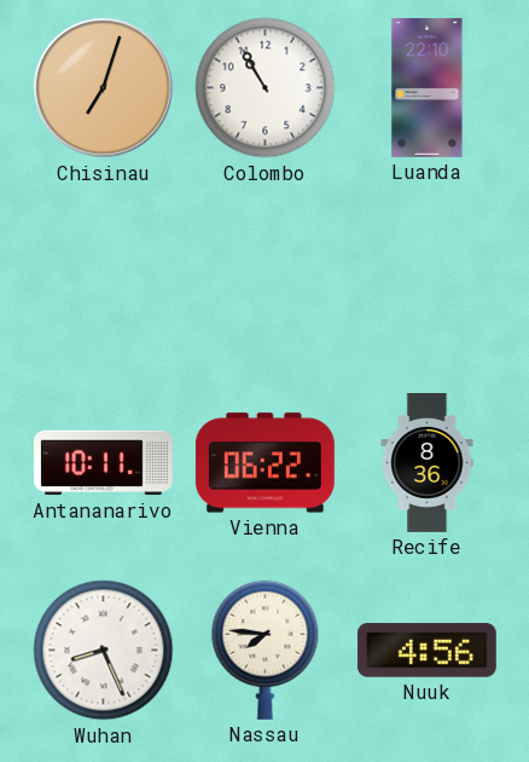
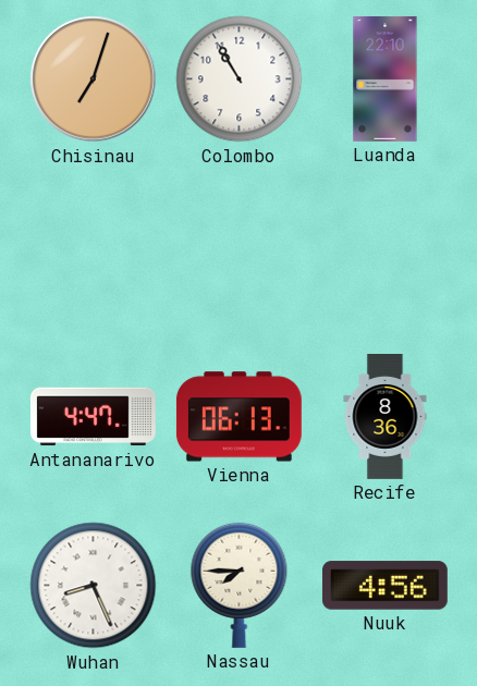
Antananarivo: 10:11 -> 4:47
Vienna: 06:22 -> 06:13
Nassau: 7:46 -> 7:45
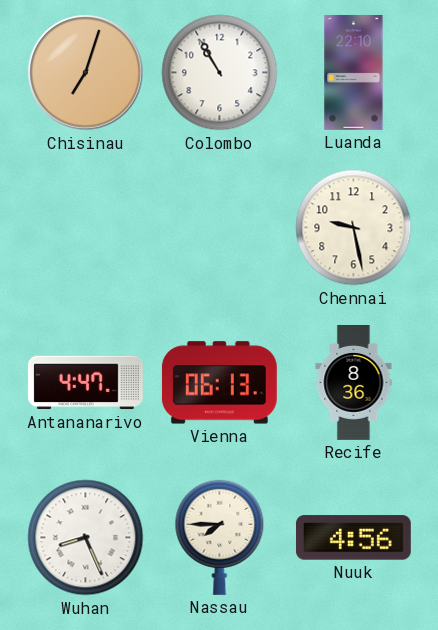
Chennai: none -> 9:28
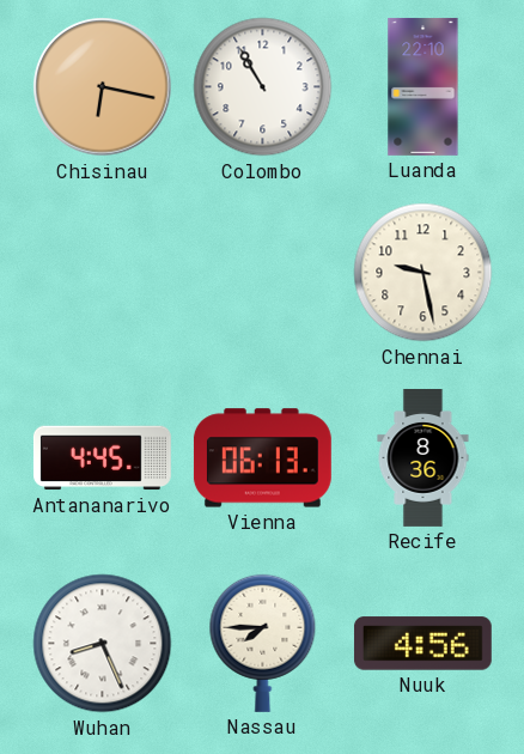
Chisinau: 7:03 -> 6:17
Antananarivo: 4:47 -> 4:45
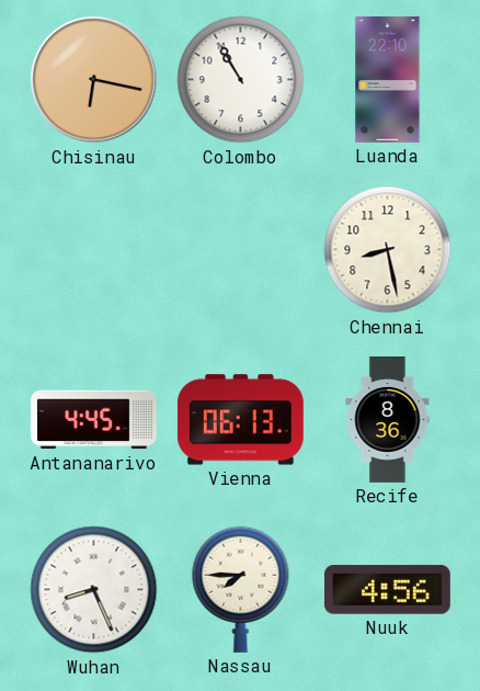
Chennai: 9:28 -> 8:28
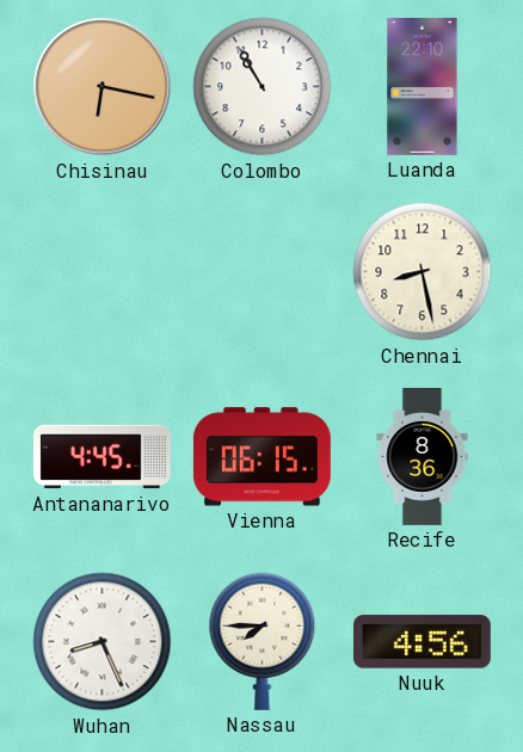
Vienna: 06:13 -> 06:15
